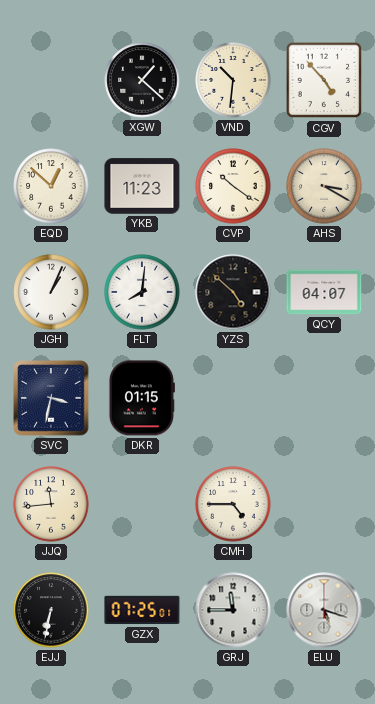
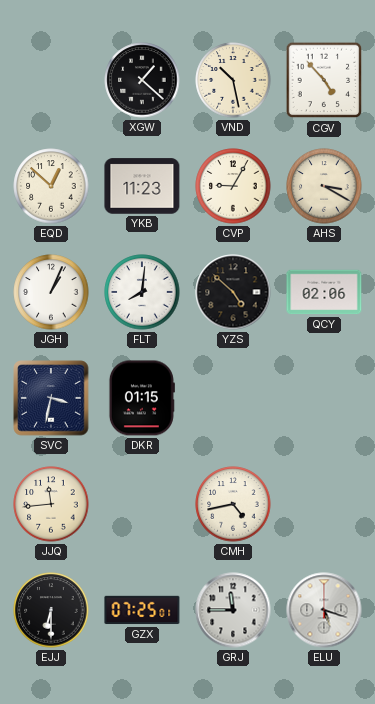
VND: 10:31 -> 10:28
CVP: 10:21 -> 9:05
QCY: 04:07 -> 02:06
CMH: 4:45 -> 4:43
EJJ: 6:32 -> 6:30
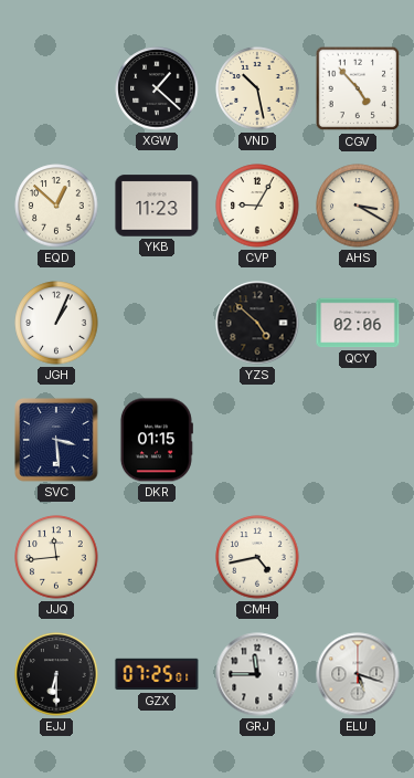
FLT: 8:01 -> none
SVC: 3:32 -> 3:29
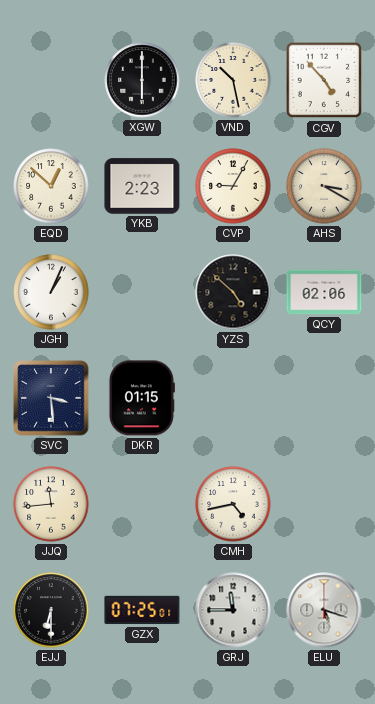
XGW: 1:22 -> 6:00
YKB: 11:23 -> 2:23
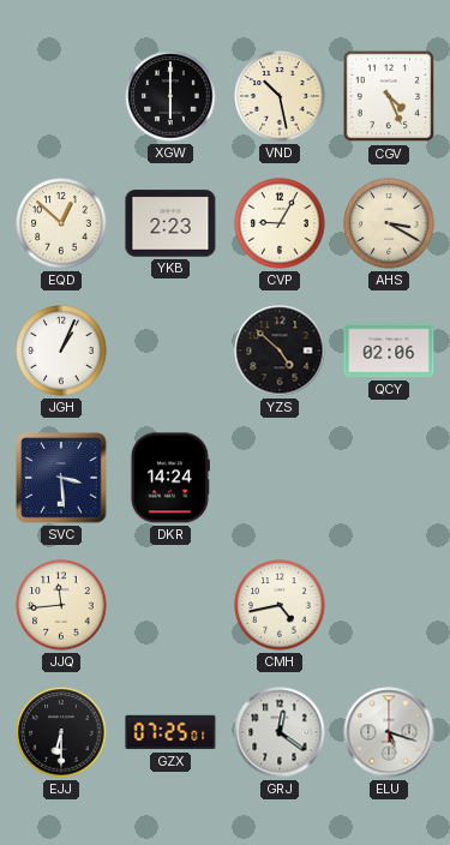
CGV: 4:53 -> 4:26
DKR: 01:15 -> 14:24
GRJ: 11:45 -> 12:21
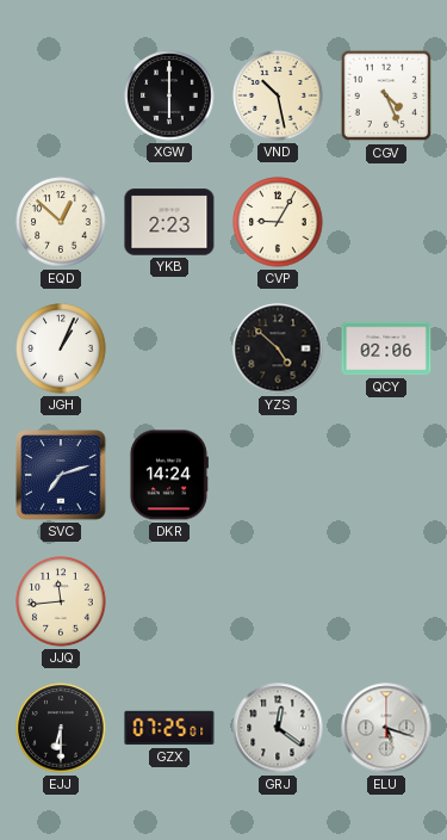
AHS: 3:20 -> none
SVC: 3:29 -> 7:12
CMH: 4:43 -> none
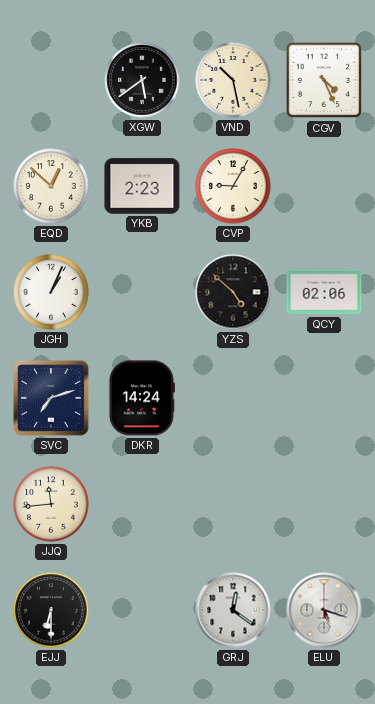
XGW: 6:00 -> 5:39
GZX: 07:25 -> none
